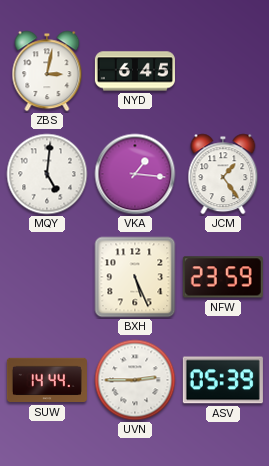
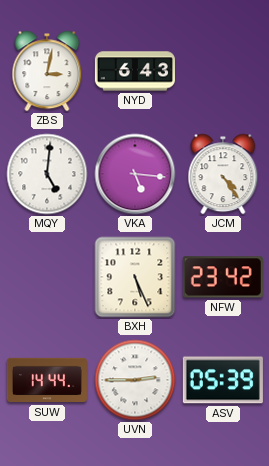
NYD: 6:45 -> 6:43
VKA: 1:16 -> 5:16
JCM: 1:24 -> 4:24
NFW: 23:59 -> 23:42
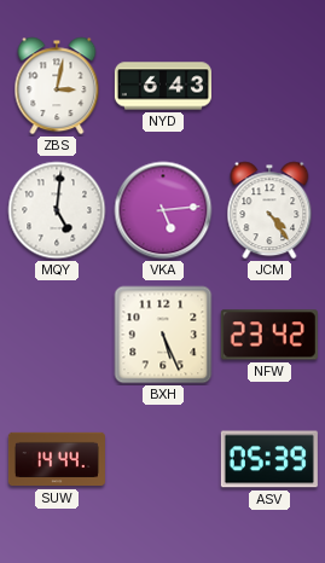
VKA: 5:16 -> 5:14
UVN: 2:45 -> none
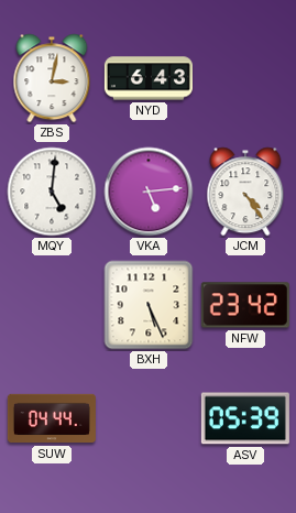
SUW: 14:44 -> 04:44
